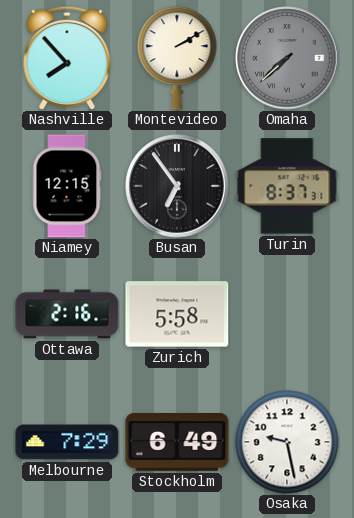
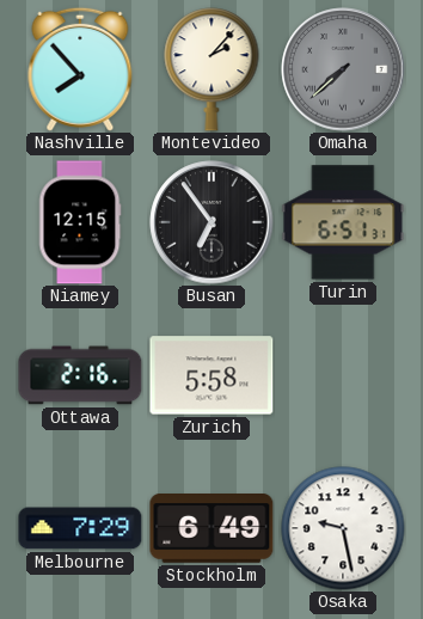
Montevideo: 2:10 -> 2:07
Turin: 8:37 -> 6:51
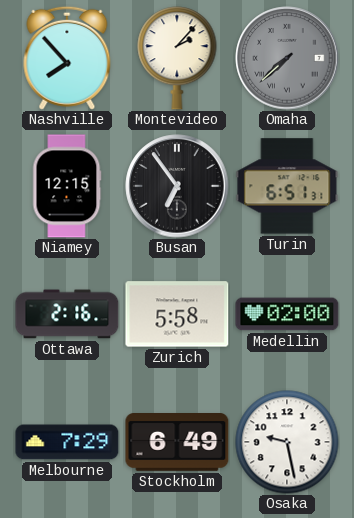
Medellin: none -> 02:00
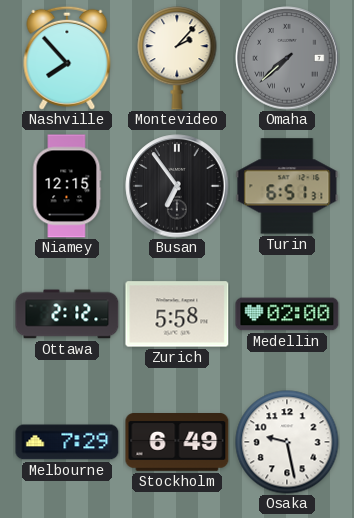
Ottawa: 2:16 -> 2:12
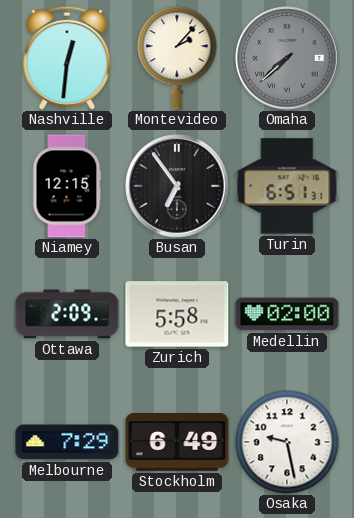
Nashville: 7:53 -> 12:31
Ottawa: 2:12 -> 2:09
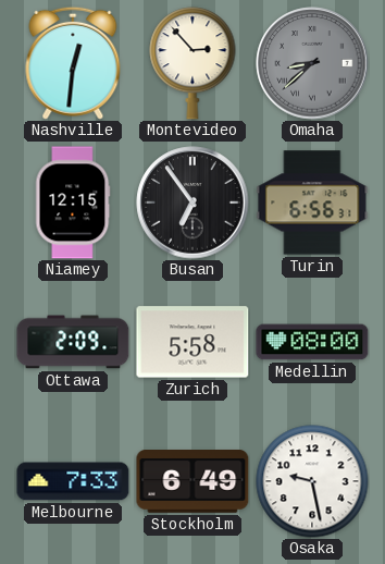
Montevideo: 2:07 -> 2:53
Omaha: 7:38 -> 8:38
Turin: 6:51 -> 6:56
Medellin: 02:00 -> 08:00
Melbourne: 7:29 -> 7:33
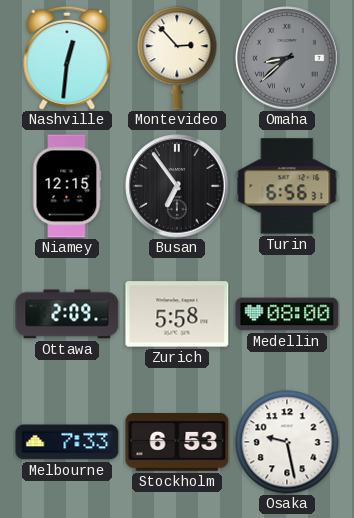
Stockholm: 6:49 -> 6:53
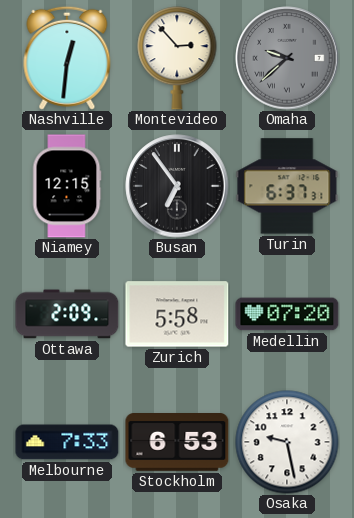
Omaha: 8:38 -> 9:38
Turin: 6:56 -> 6:37
Medellin: 08:00 -> 07:20
